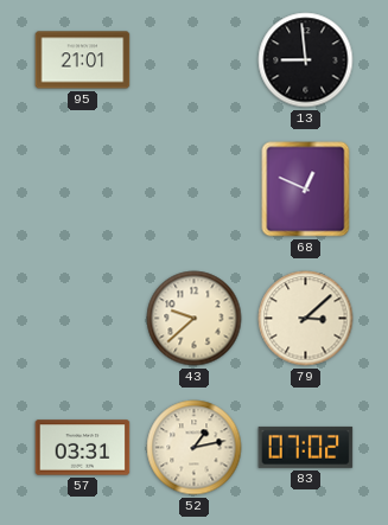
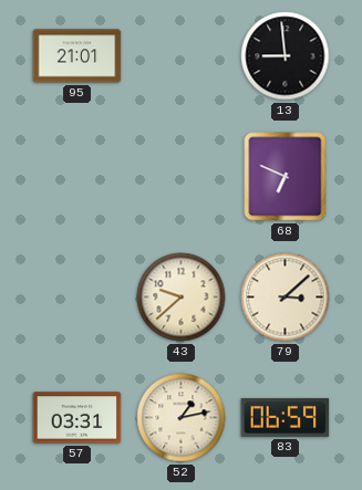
68: 12:49 -> 6:49
83: 07:02 -> 06:59
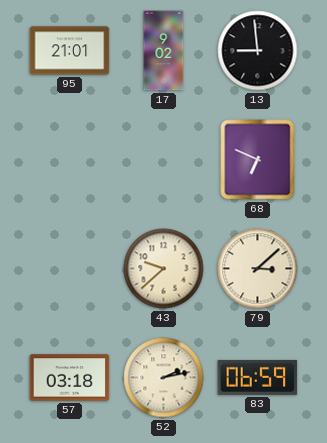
17: none -> 9:02
57: 03:31 -> 03:18
52: 1:13 -> 2:13
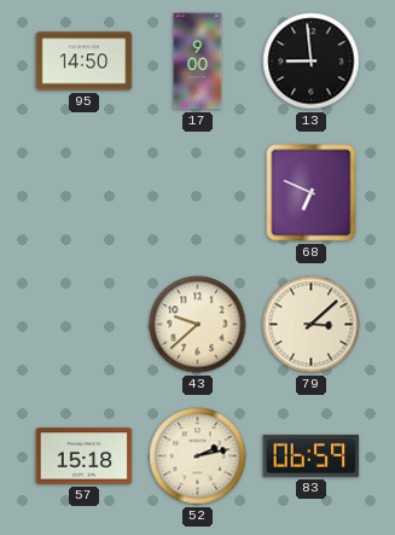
95: 21:01 -> 14:50
17: 9:02 -> 9:00
57: 03:18 -> 15:18
